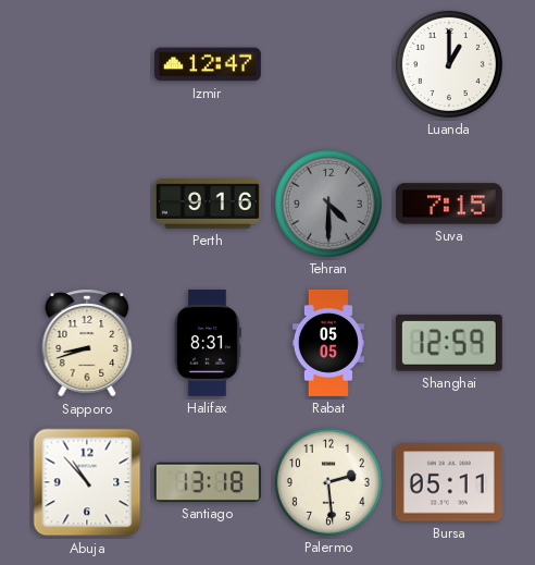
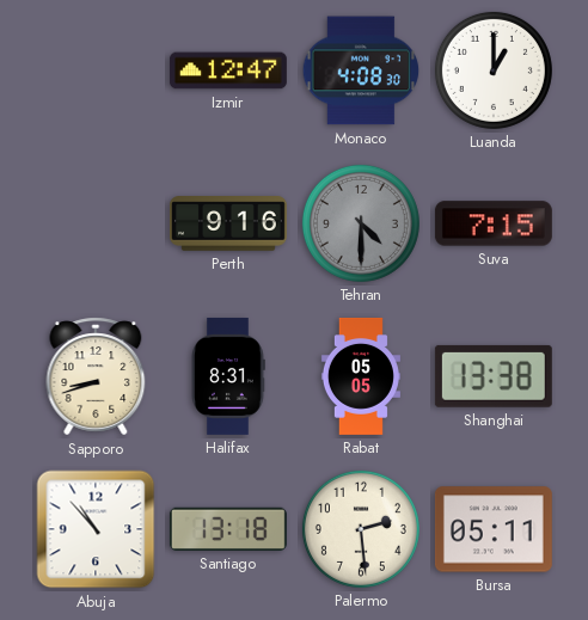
Monaco: none -> 4:08
Shanghai: 12:59 -> 13:38
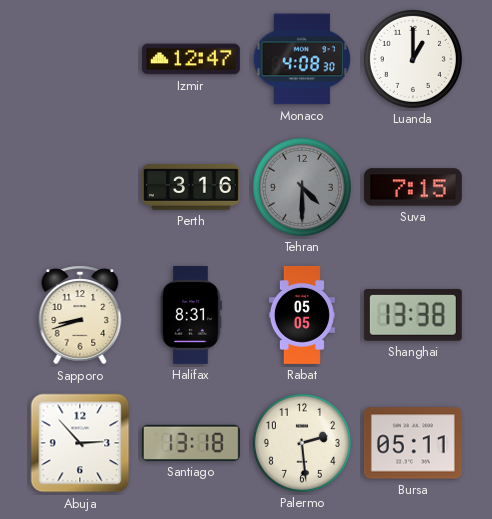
Perth: 9:16 -> 3:16
Abuja: 10:53 -> 2:53
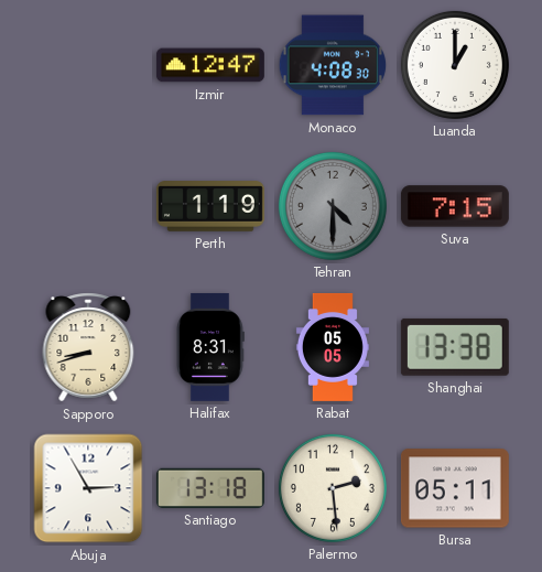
Perth: 3:16 -> 1:19
Abuja: 2:53 -> 2:55
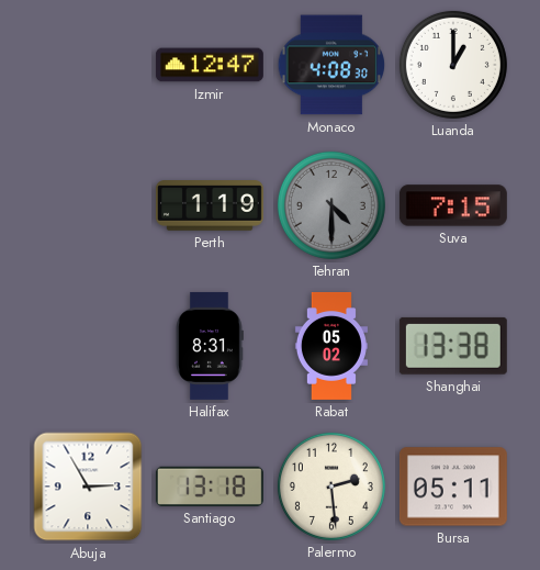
Sapporo: 8:42 -> none
Rabat: 05:05 -> 05:02
